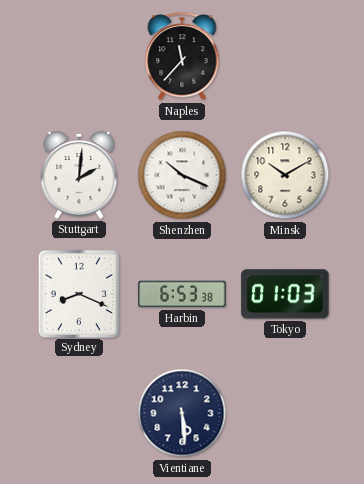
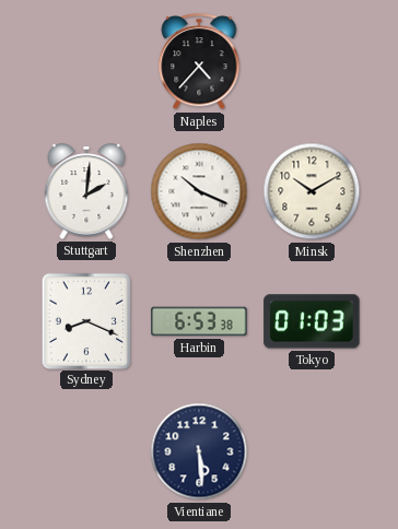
Naples: 11:37 -> 4:37
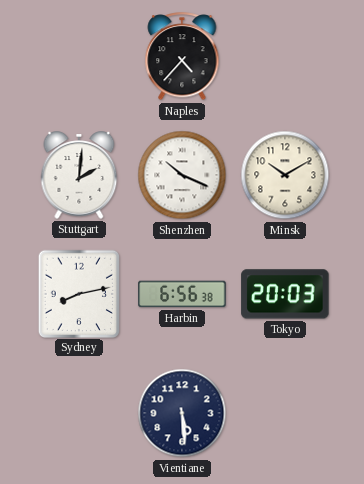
Sydney: 8:19 -> 8:13
Harbin: 6:53 -> 6:56
Tokyo: 01:03 -> 20:03
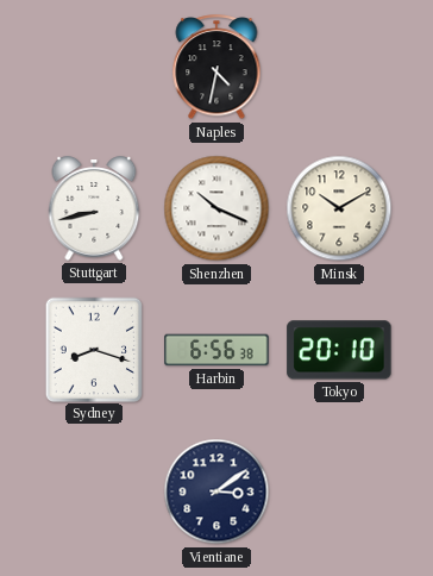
Naples: 4:37 -> 4:32
Stuttgart: 2:01 -> 8:43
Sydney: 8:13 -> 8:18
Tokyo: 20:03 -> 20:10
Vientiane: 5:29 -> 3:09
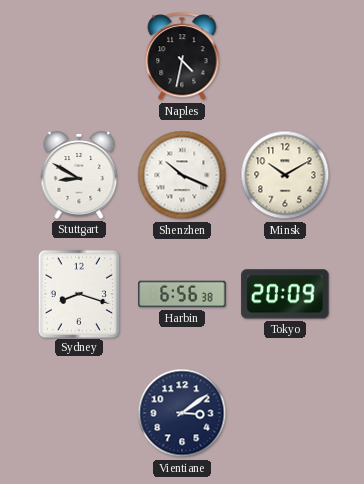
Stuttgart: 8:43 -> 8:50
Tokyo: 20:10 -> 20:09
